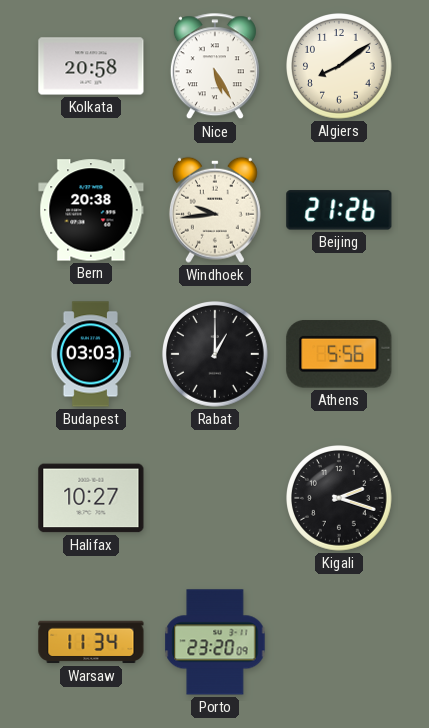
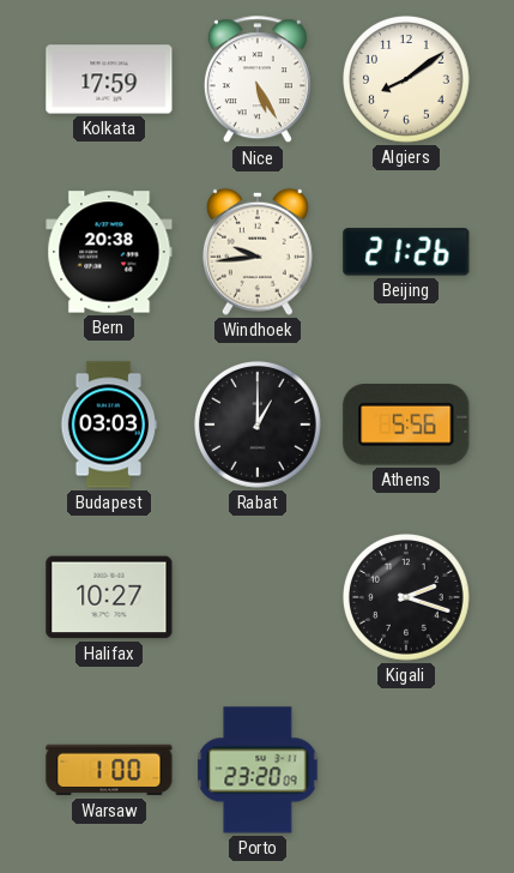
Kolkata: 20:58 -> 17:59
Warsaw: 11:34 -> 1:00
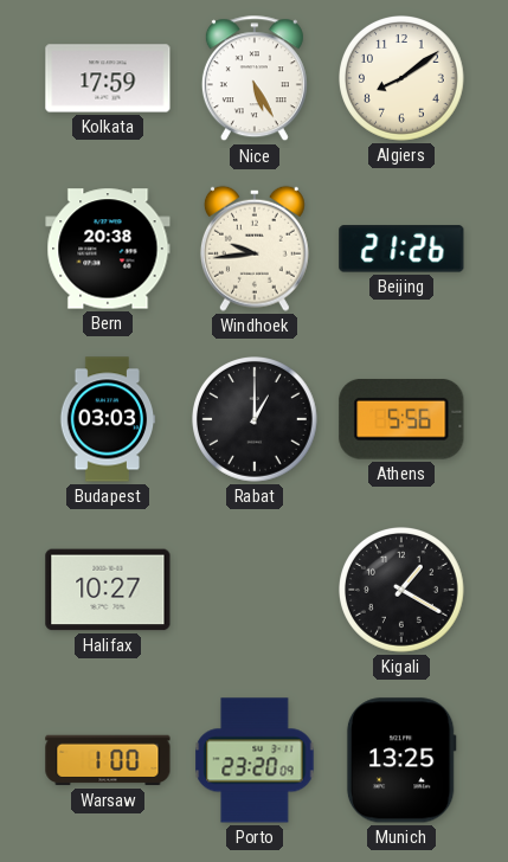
Kigali: 2:18 -> 1:20
Munich: none -> 13:25
